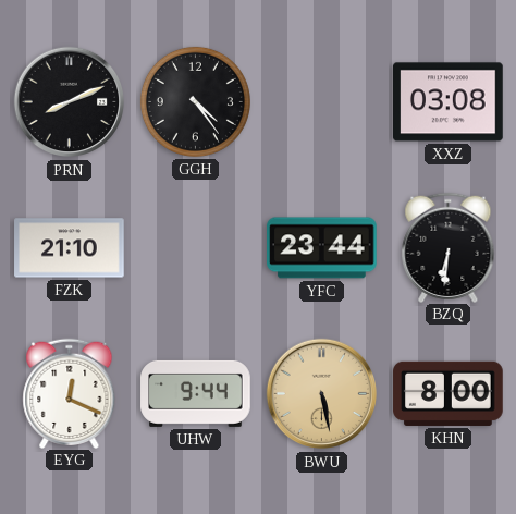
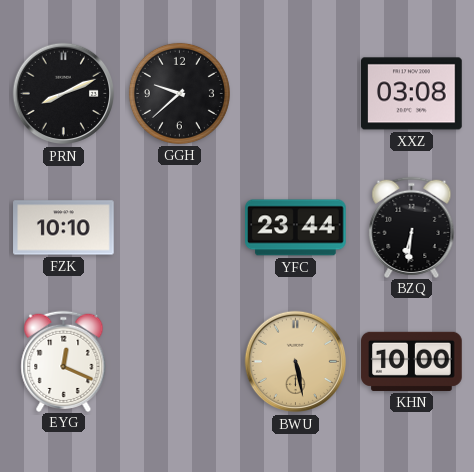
GGH: 4:24 -> 9:38
FZK: 21:10 -> 10:10
UHW: 9:44 -> none
KHN: 8:00 -> 10:00
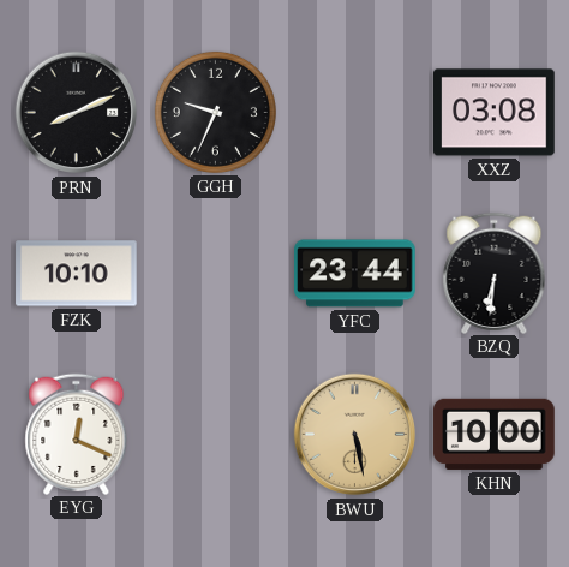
GGH: 9:38 -> 9:34
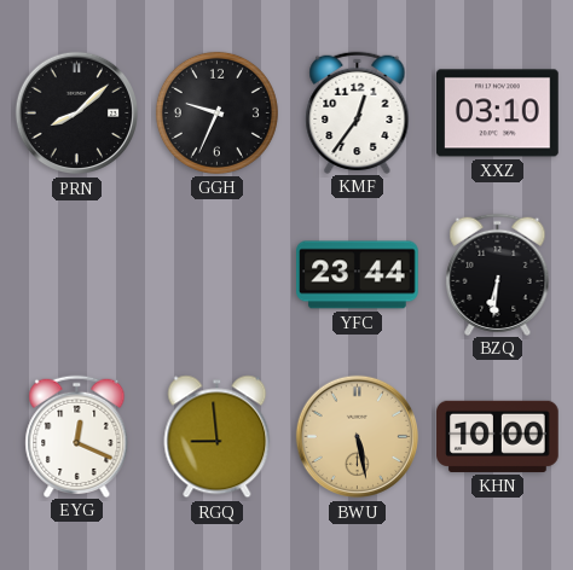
PRN: 8:11 -> 8:08
KMF: none -> 12:36
XXZ: 03:08 -> 03:10
FZK: 10:10 -> none
RGQ: none -> 8:59
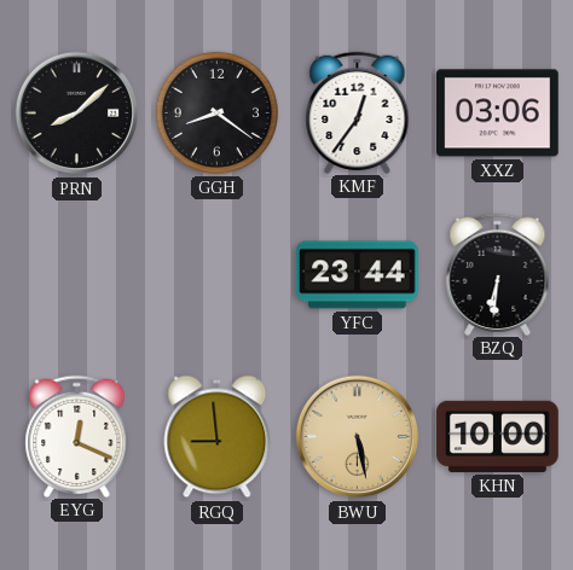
GGH: 9:34 -> 8:21
XXZ: 03:10 -> 03:06
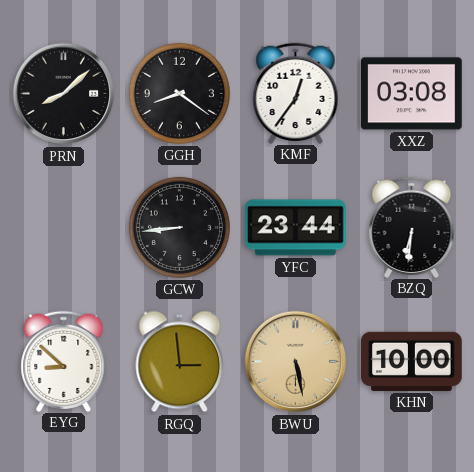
XXZ: 03:06 -> 03:08
GCW: none -> 8:44
EYG: 12:19 -> 8:52
RGQ: 8:59 -> 2:59
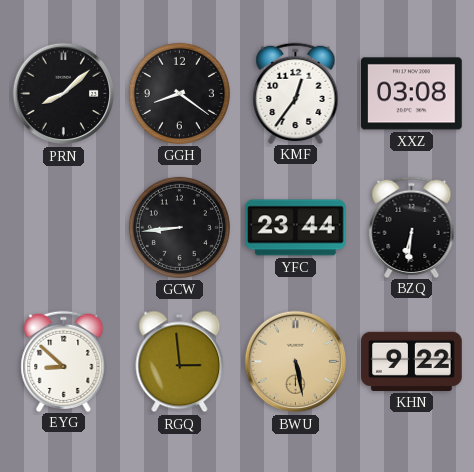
KHN: 10:00 -> 9:22
